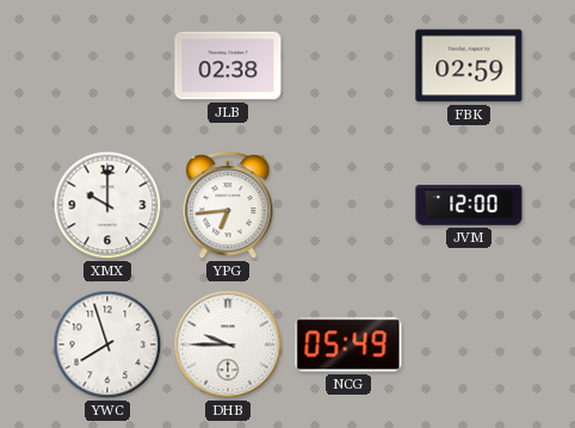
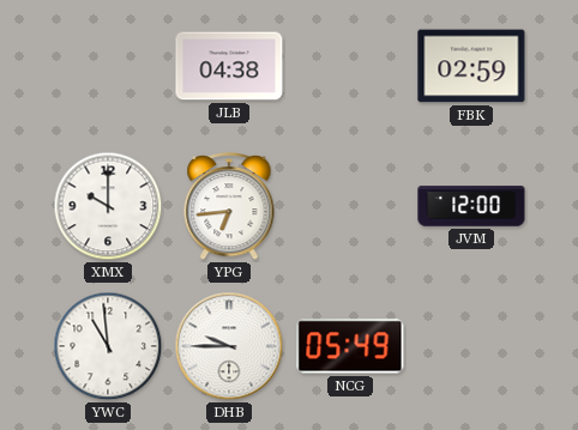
JLB: 02:38 -> 04:38
YWC: 7:57 -> 10:59
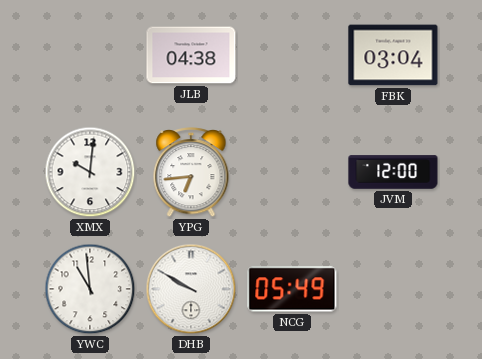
FBK: 02:59 -> 03:04
XMX: 10:00 -> 10:01
DHB: 9:45 -> 9:50
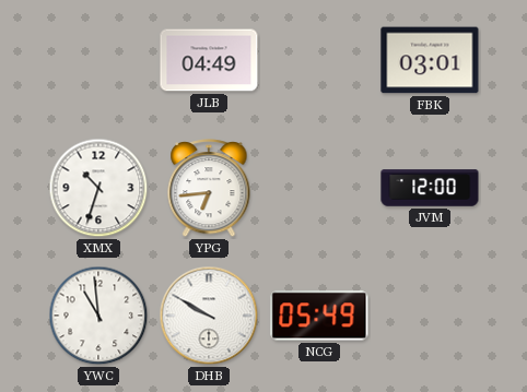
JLB: 04:38 -> 04:49
FBK: 03:04 -> 03:01
XMX: 10:01 -> 10:33
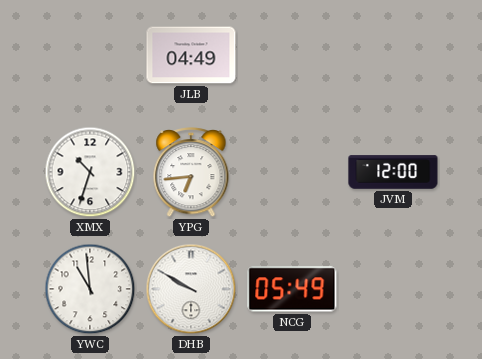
FBK: 03:01 -> none
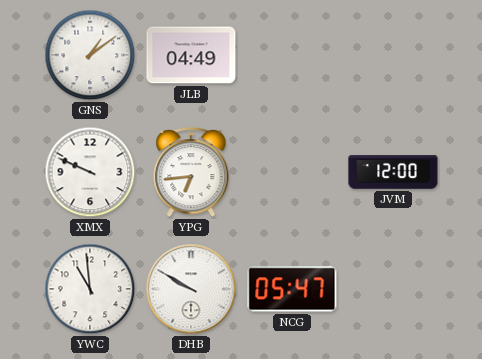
GNS: none -> 1:09
XMX: 10:33 -> 9:49
NCG: 05:49 -> 05:47
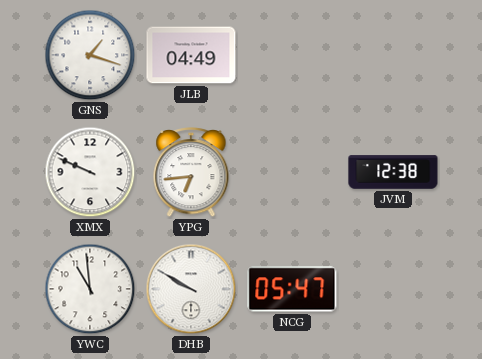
GNS: 1:09 -> 1:18
JVM: 12:00 -> 12:38
